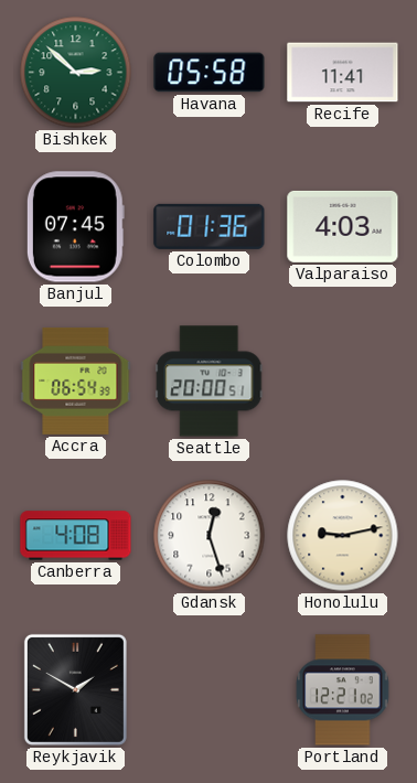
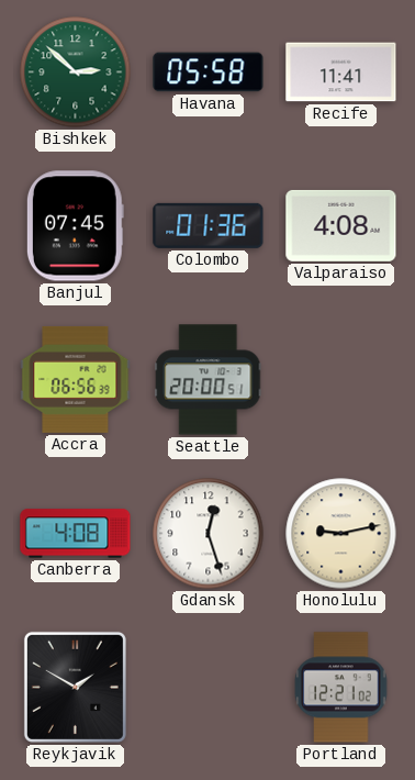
Valparaiso: 4:03 -> 4:08
Accra: 06:54 -> 06:56
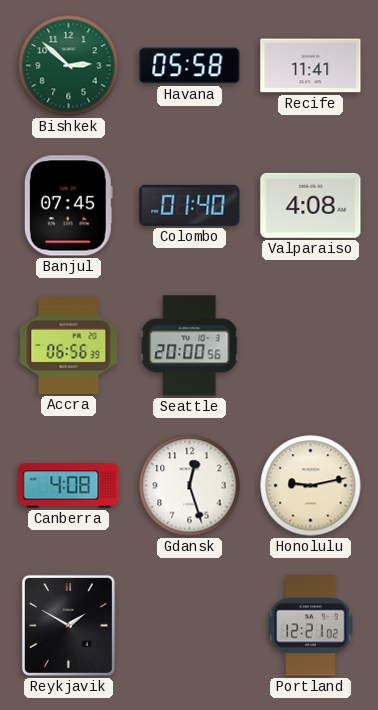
Colombo: 01:36 -> 01:40
Seattle: 20:00:51 -> 20:00:56
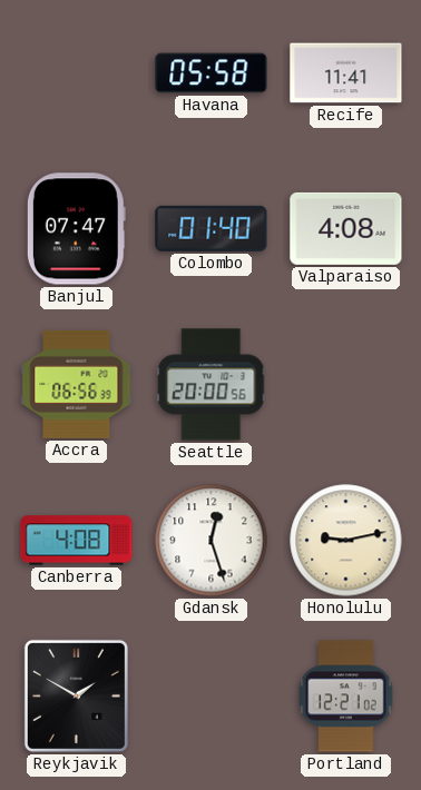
Bishkek: 2:52 -> none
Banjul: 07:45 -> 07:47
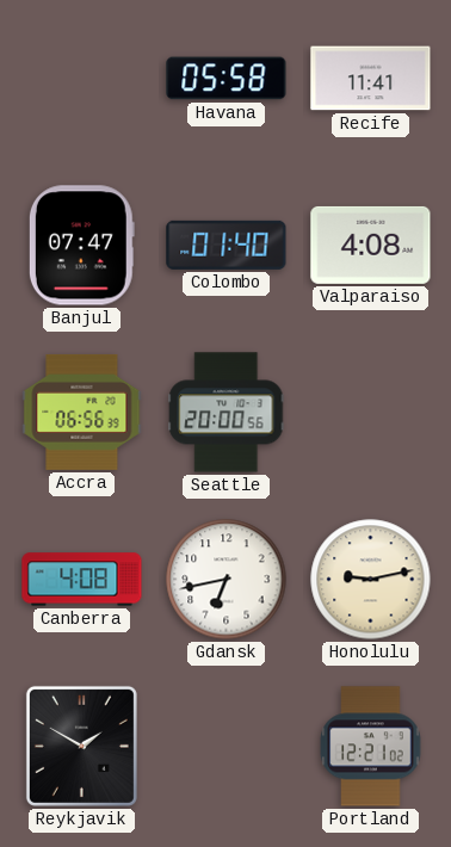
Gdansk: 12:27 -> 6:43
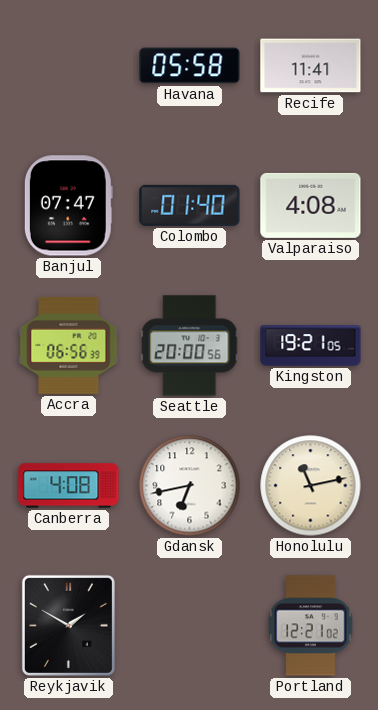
Kingston: none -> 19:21
Honolulu: 9:13 -> 11:13
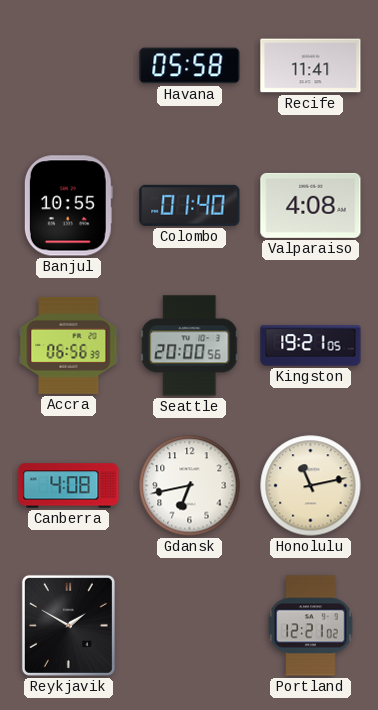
Banjul: 07:47 -> 10:55
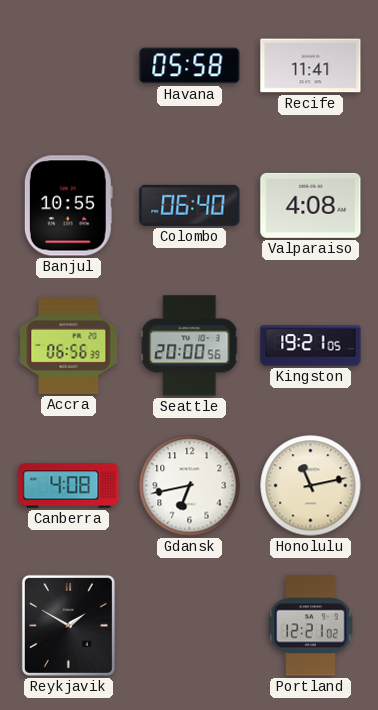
Colombo: 01:40 -> 06:40
